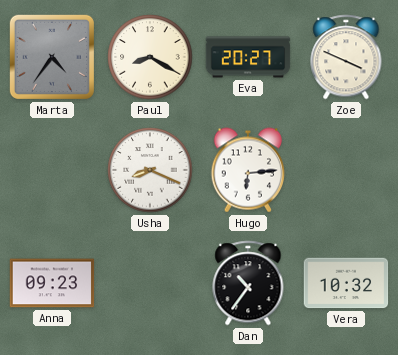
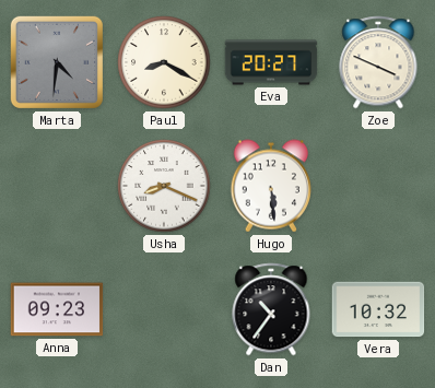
Marta: 4:36 -> 4:31
Hugo: 6:14 -> 5:29
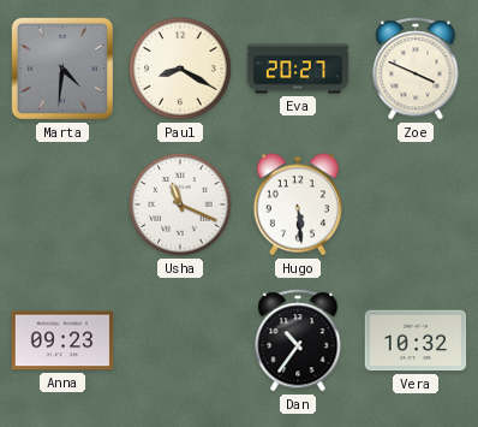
Usha: 8:19 -> 11:19
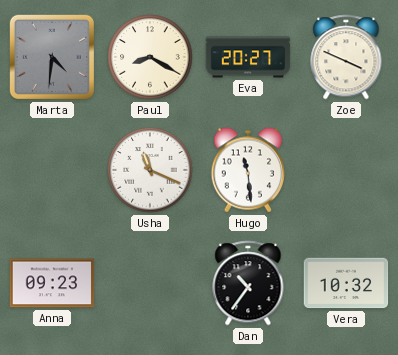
Hugo: 5:29 -> 11:29
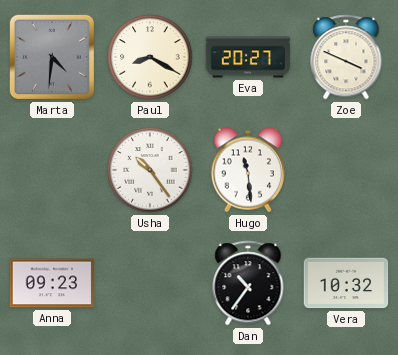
Usha: 11:19 -> 10:24
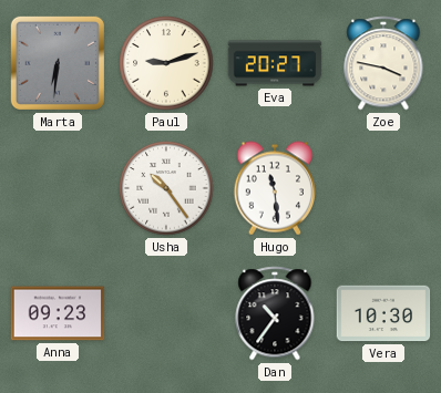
Marta: 4:31 -> 6:31
Paul: 8:20 -> 9:12
Zoe: 3:49 -> 3:47
Vera: 10:32 -> 10:30
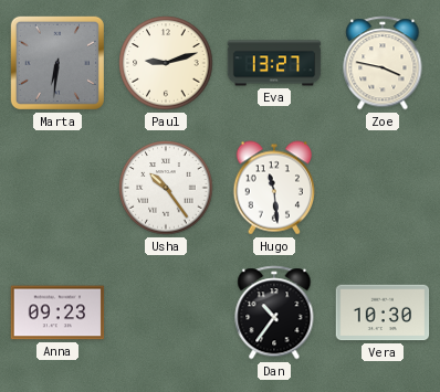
Eva: 20:27 -> 13:27
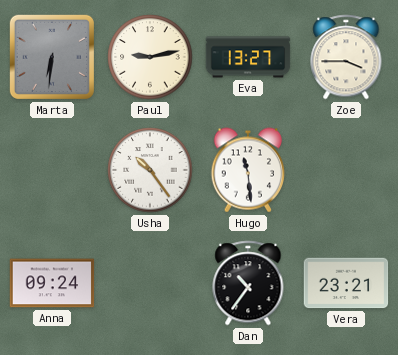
Paul: 9:12 -> 9:13
Zoe: 3:47 -> 3:45
Anna: 09:23 -> 09:24
Vera: 10:30 -> 23:21
